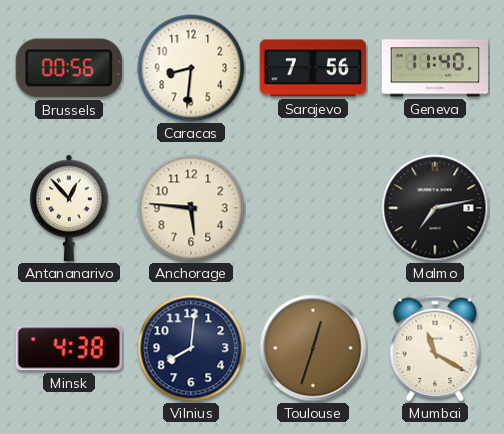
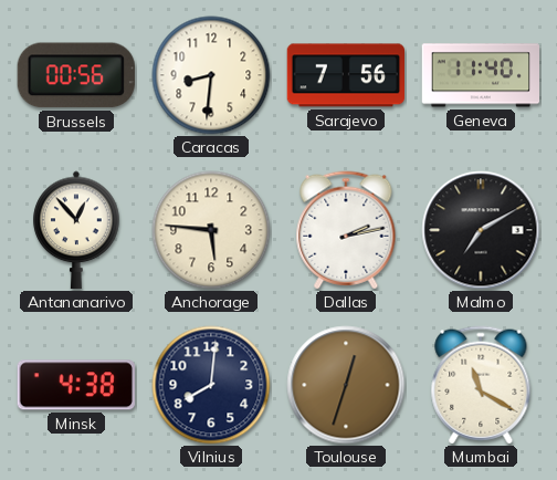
Dallas: none -> 2:13
Malmo: 7:13 -> 7:10
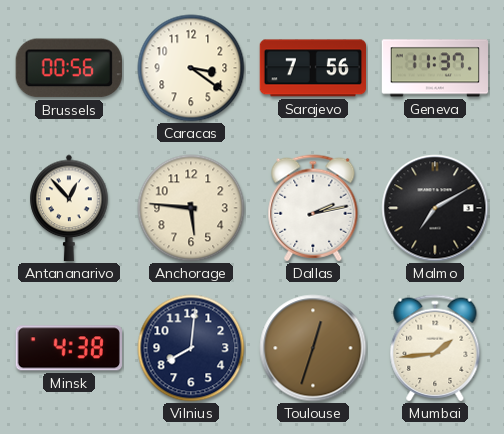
Caracas: 8:31 -> 3:21
Geneva: 11:40 -> 11:37
Mumbai: 11:20 -> 1:44
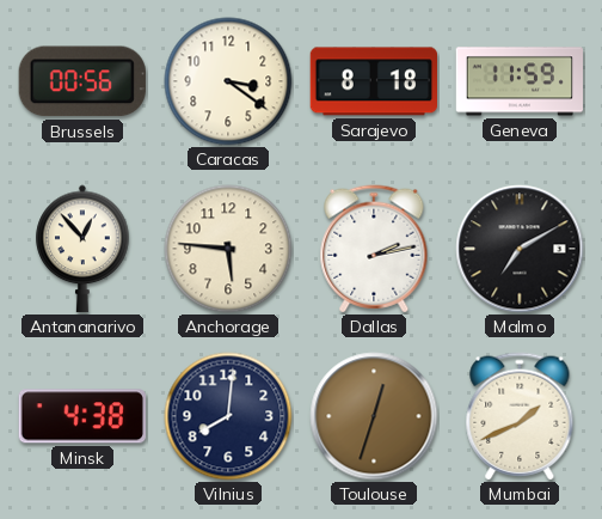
Sarajevo: 7:56 -> 8:18
Geneva: 11:37 -> 11:59
Mumbai: 1:44 -> 1:41
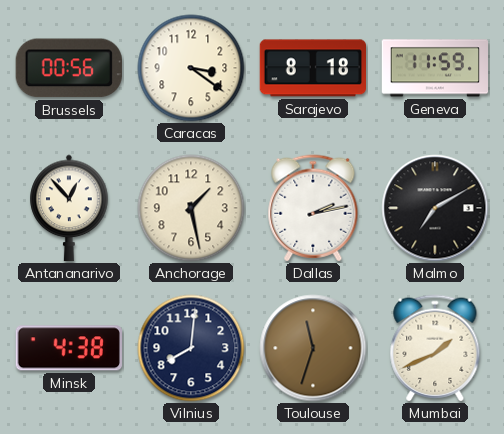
Anchorage: 5:46 -> 1:28
Toulouse: 12:33 -> 11:33
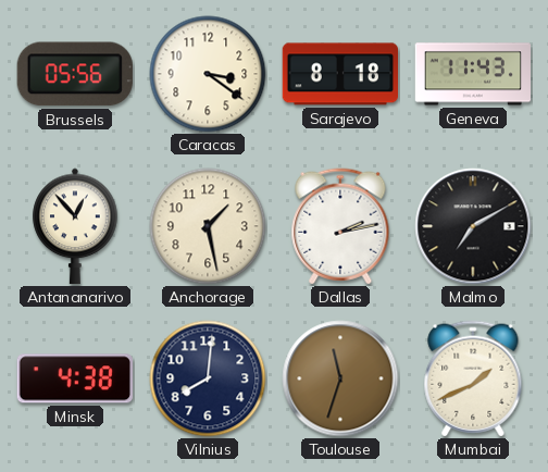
Brussels: 00:56 -> 05:56
Geneva: 11:59 -> 11:43
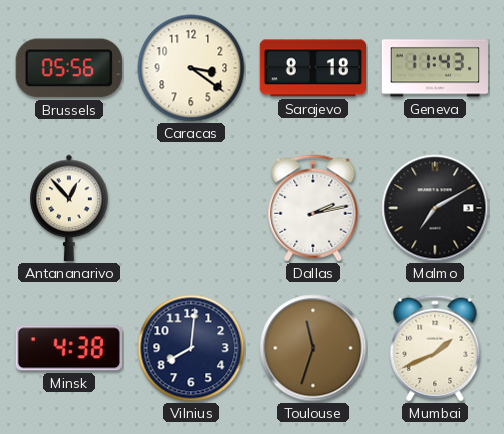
Anchorage: 1:28 -> none
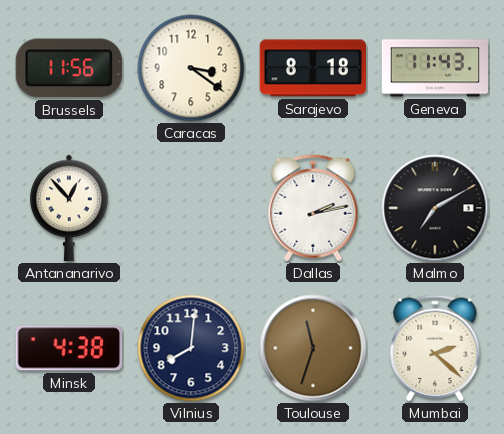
Brussels: 05:56 -> 11:56
Mumbai: 1:41 -> 2:22
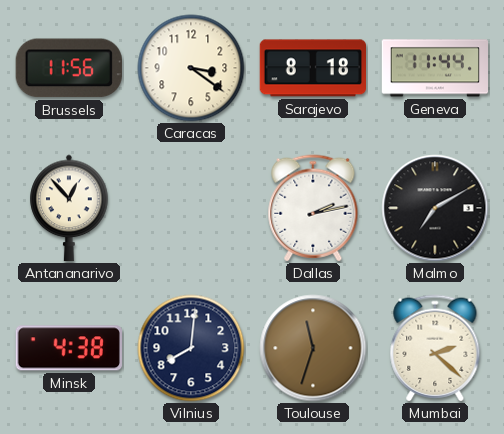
Geneva: 11:43 -> 11:44
